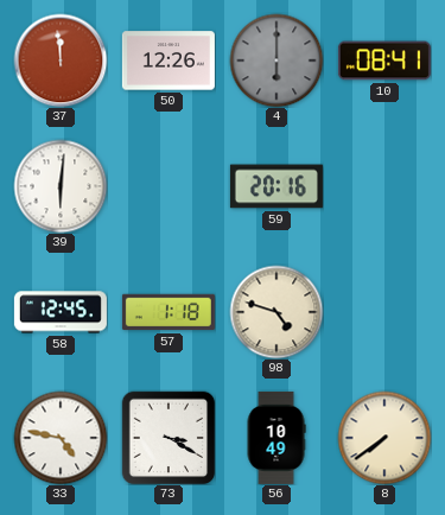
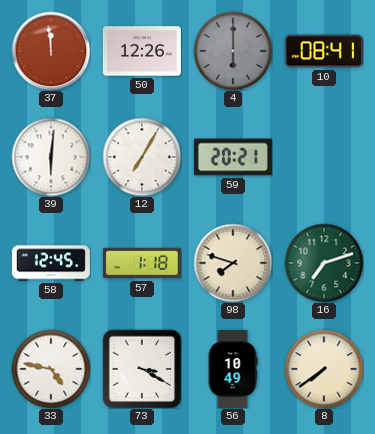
12: none -> 7:05
59: 20:16 -> 20:21
98: 4:48 -> 7:48
16: none -> 7:12
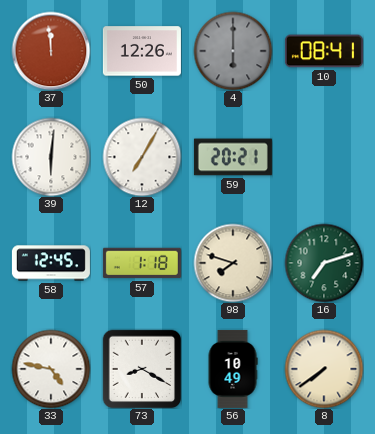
73: 3:20 -> 8:20
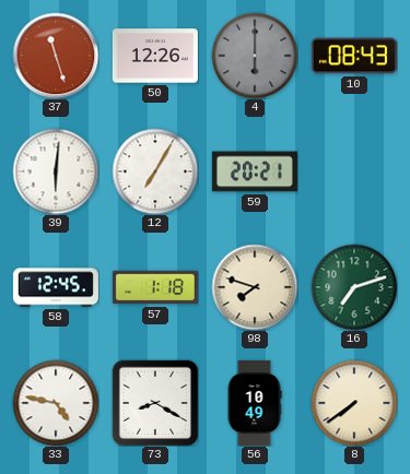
37: 11:59 -> 11:27
10: 08:41 -> 08:43
